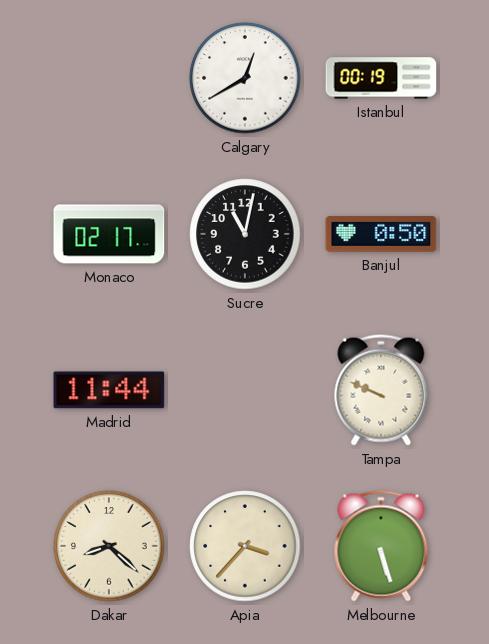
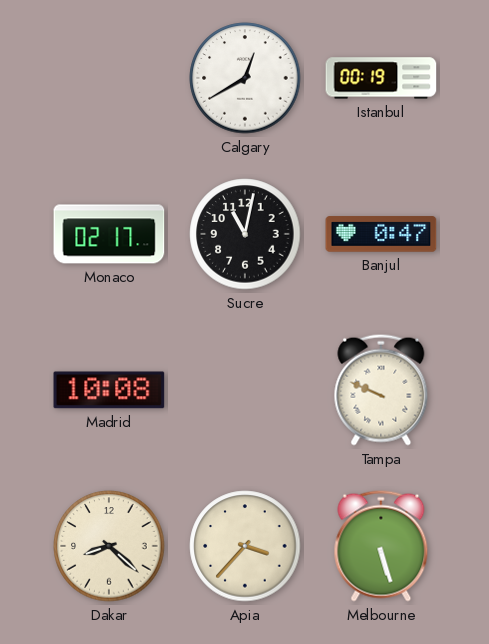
Banjul: 0:50 -> 0:47
Madrid: 11:44 -> 10:08
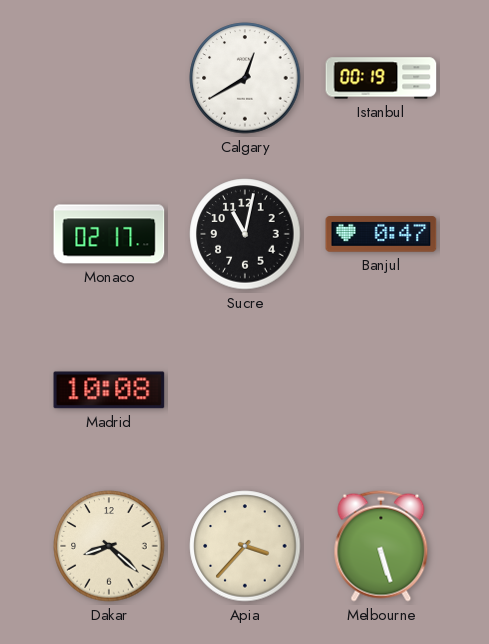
Tampa: 9:49 -> none
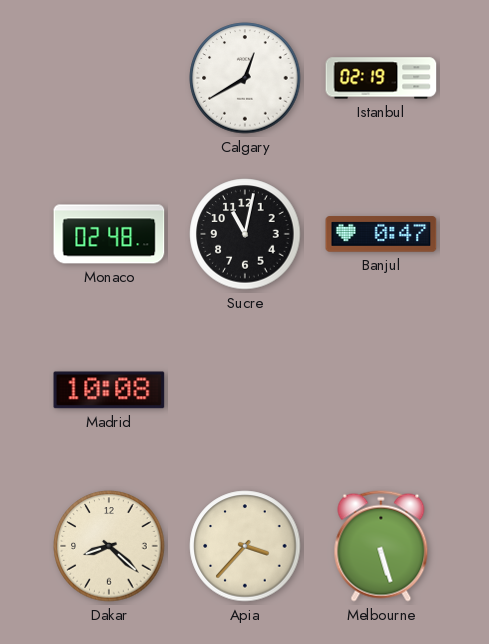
Istanbul: 00:19 -> 02:19
Monaco: 02:17 -> 02:48
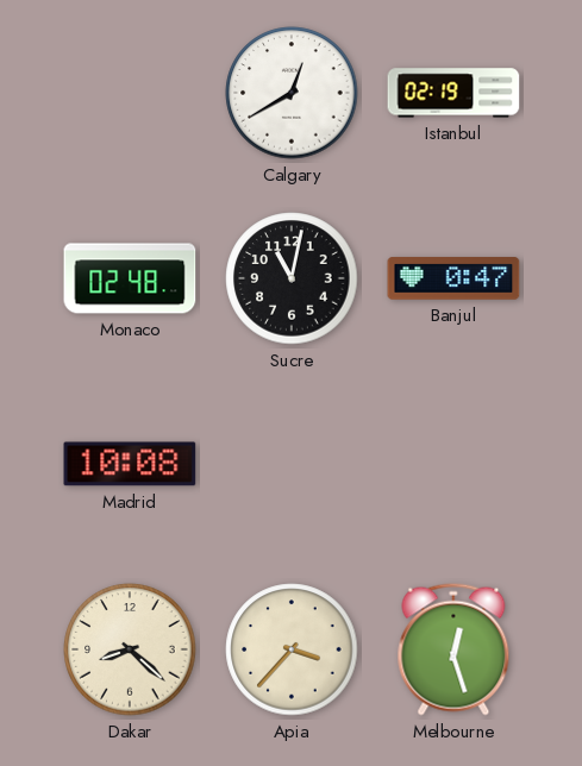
Melbourne: 5:27 -> 12:27
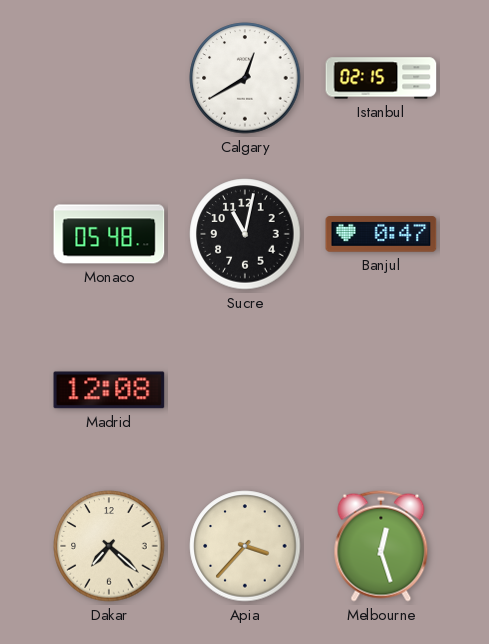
Istanbul: 02:19 -> 02:15
Monaco: 02:48 -> 05:48
Madrid: 10:08 -> 12:08
Dakar: 8:22 -> 7:22
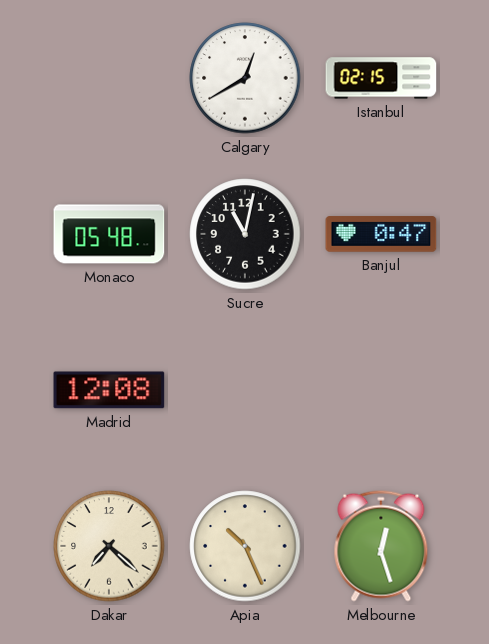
Apia: 3:37 -> 10:26
